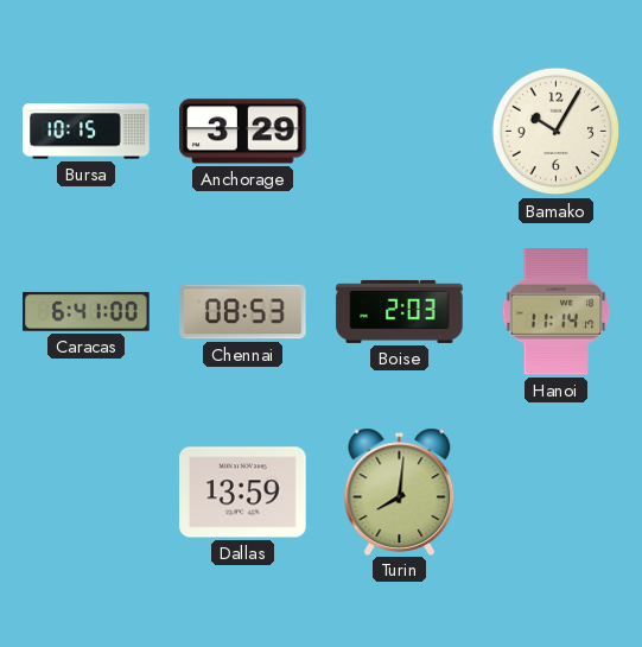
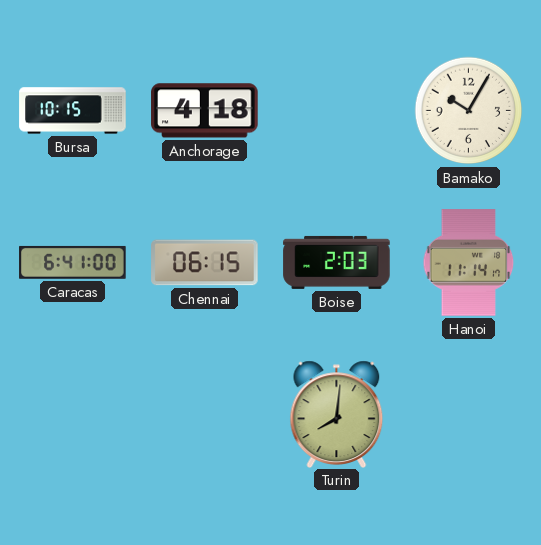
Anchorage: 3:29 -> 4:18
Chennai: 08:53 -> 06:15
Dallas: 13:59 -> none
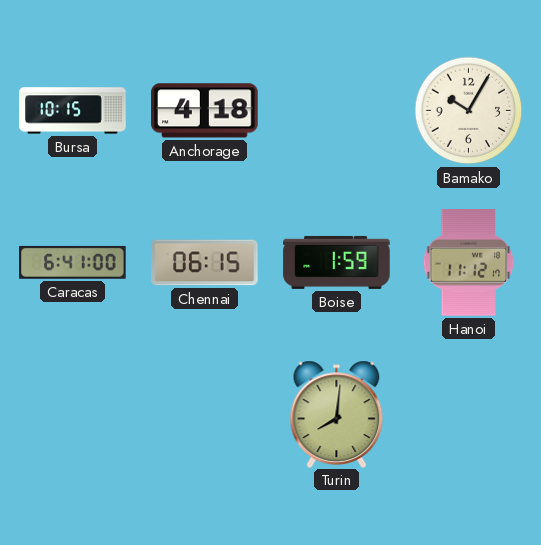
Boise: 2:03 -> 1:59
Hanoi: 11:14 -> 11:12
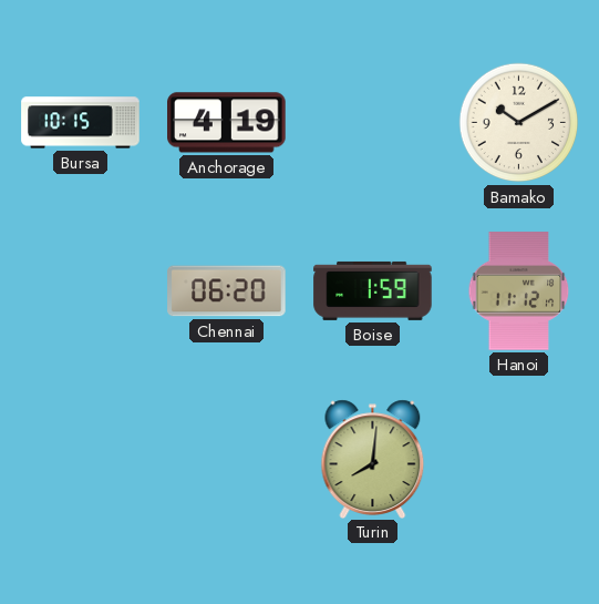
Anchorage: 4:18 -> 4:19
Bamako: 10:05 -> 10:10
Caracas: 6:41 -> none
Chennai: 06:15 -> 06:20
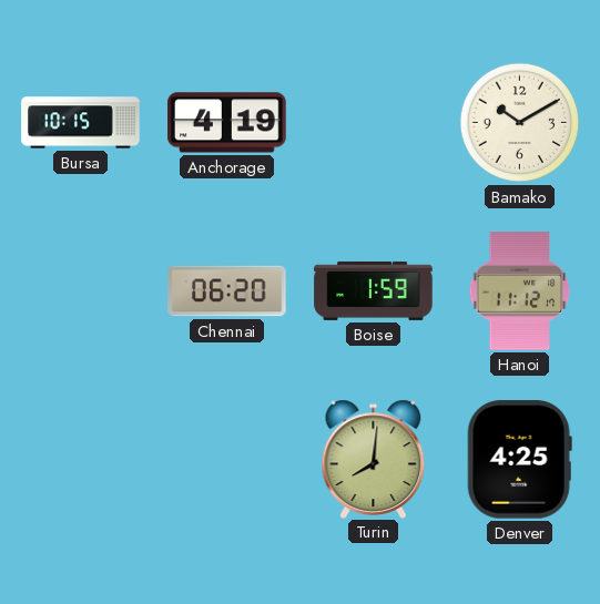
Denver: none -> 4:25
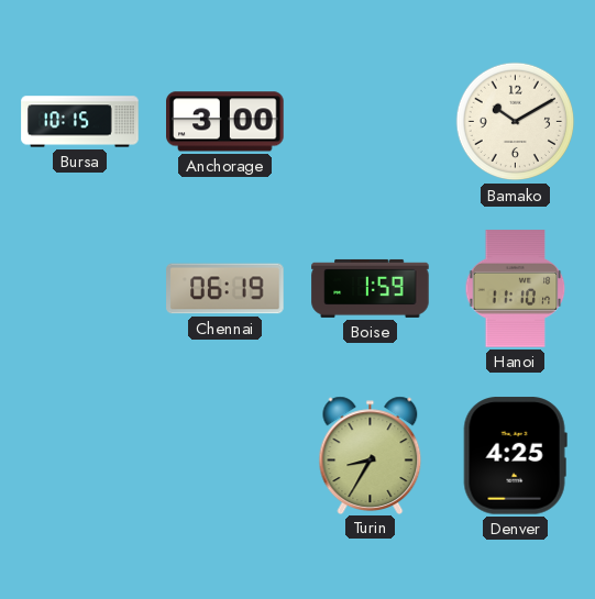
Anchorage: 4:19 -> 3:00
Chennai: 06:20 -> 06:19
Hanoi: 11:12 -> 11:10
Turin: 8:01 -> 8:35
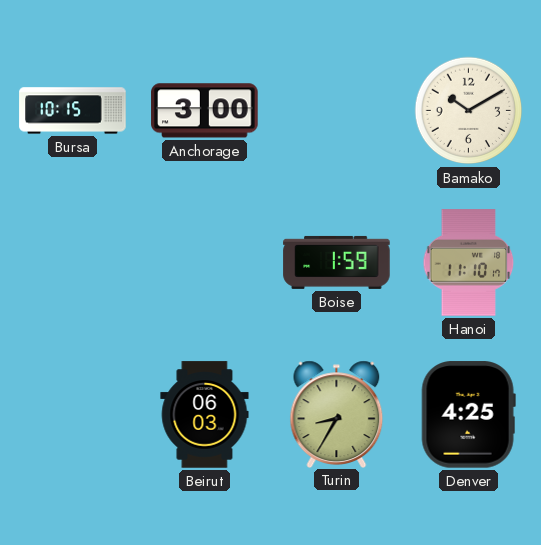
Chennai: 06:19 -> none
Beirut: none -> 06:03
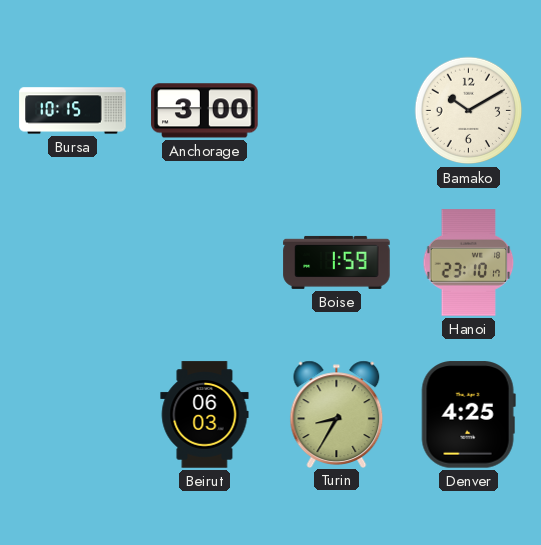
Hanoi: 11:10 -> 23:10
